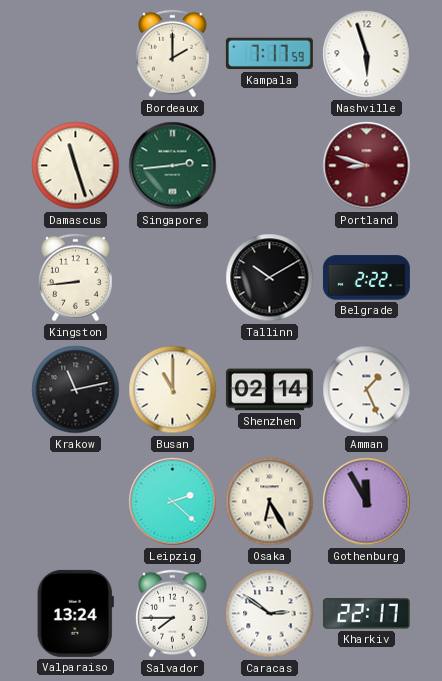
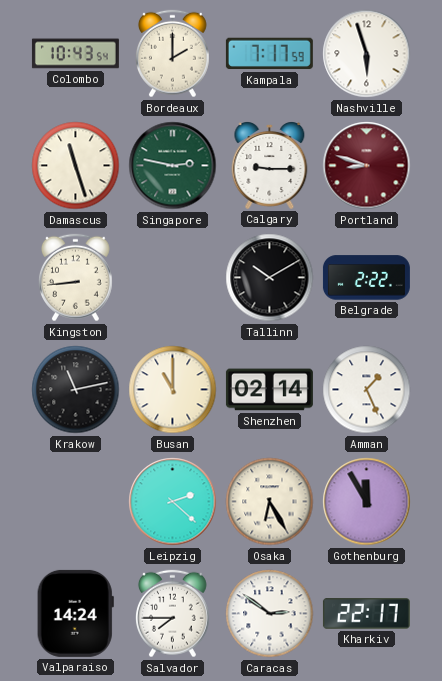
Colombo: none -> 10:43
Singapore: 2:44 -> 2:47
Calgary: none -> 9:15
Valparaiso: 13:24 -> 14:24
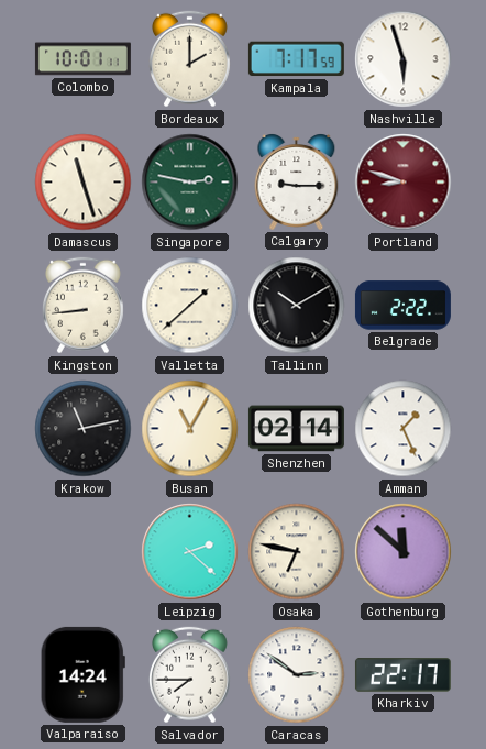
Colombo: 10:43 -> 10:01
Valletta: none -> 1:38
Busan: 11:00 -> 11:05
Osaka: 6:25 -> 6:47
Gothenburg: 11:55 -> 11:52
